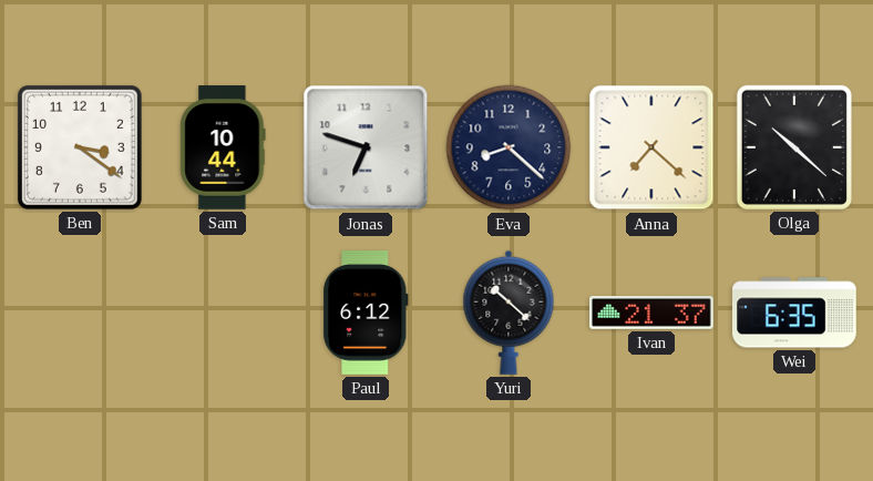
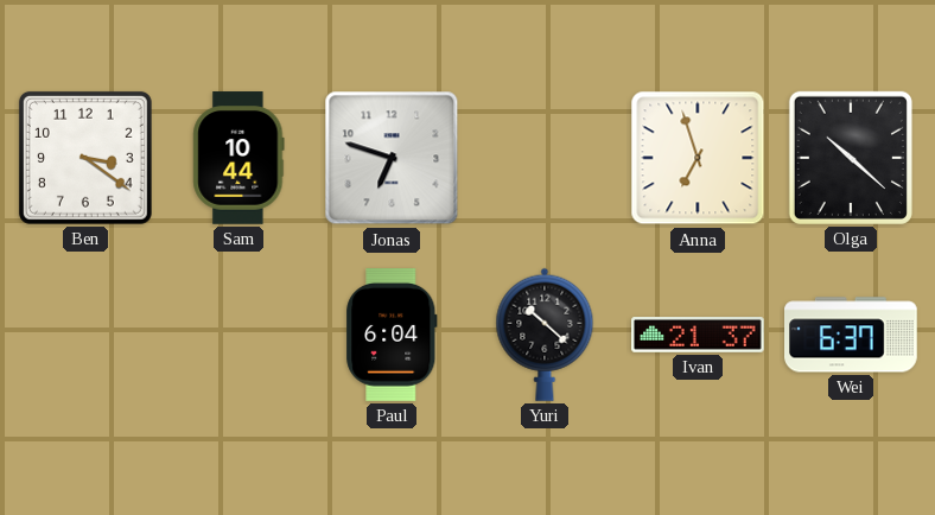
Eva: 8:22 -> none
Anna: 7:22 -> 6:57
Paul: 6:12 -> 6:04
Wei: 6:35 -> 6:37
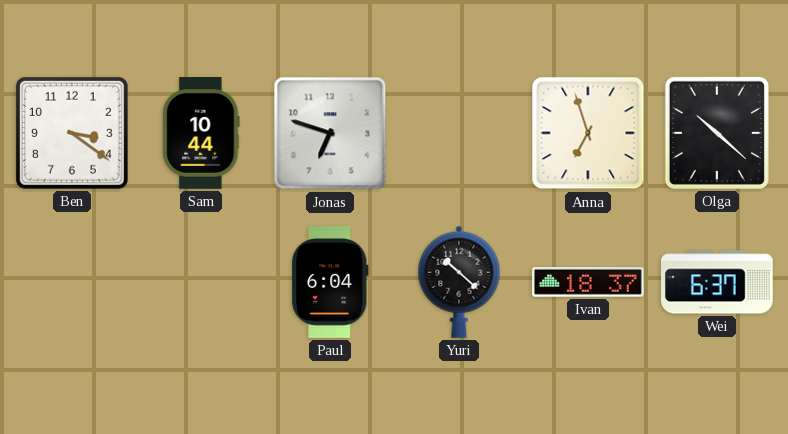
Ivan: 21:37 -> 18:37
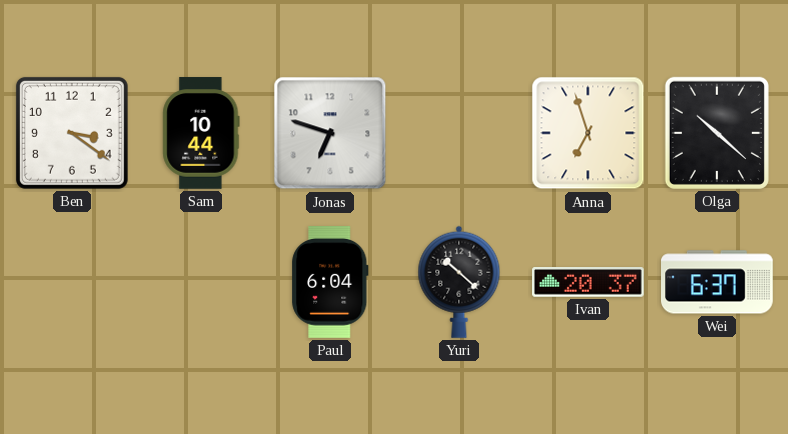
Ivan: 18:37 -> 20:37
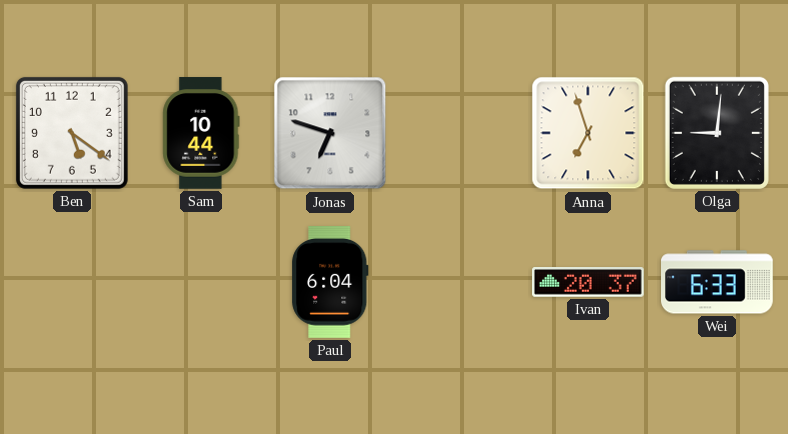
Ben: 3:21 -> 5:21
Olga: 10:22 -> 9:01
Yuri: 10:22 -> none
Wei: 6:37 -> 6:33
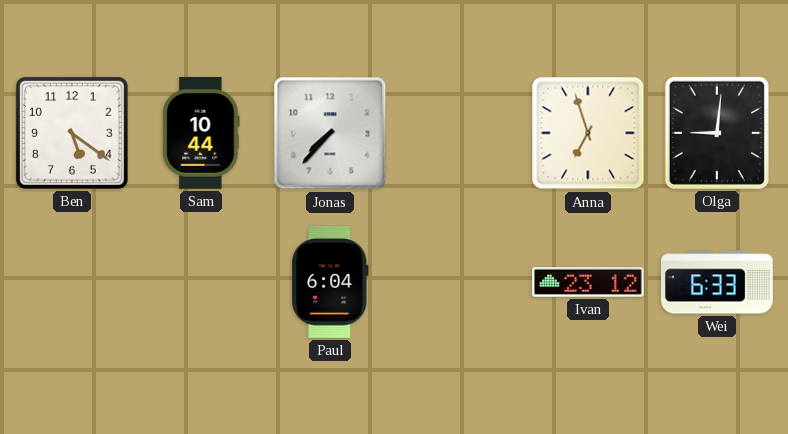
Jonas: 6:48 -> 7:37
Ivan: 20:37 -> 23:12
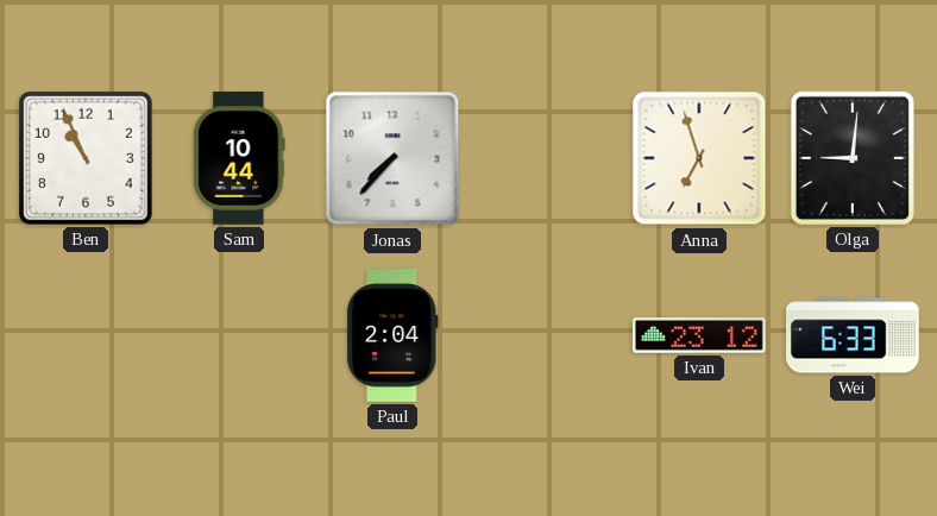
Ben: 5:21 -> 10:56
Paul: 6:04 -> 2:04
